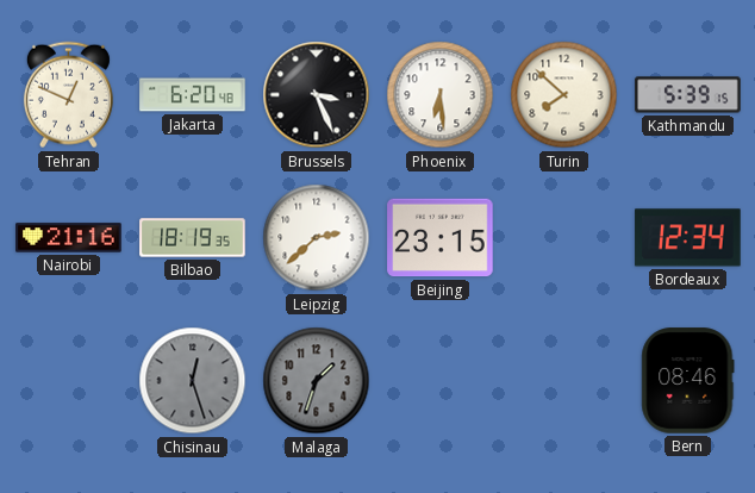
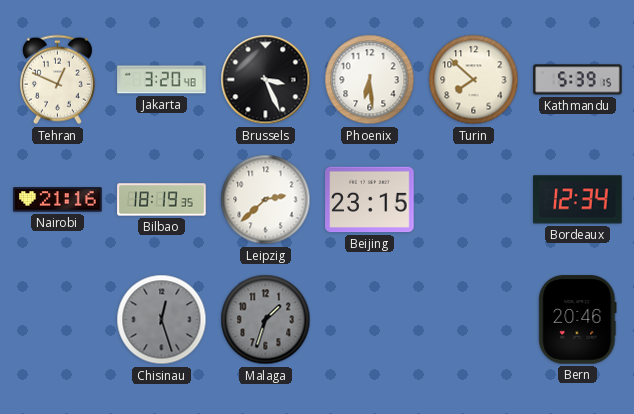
Jakarta: 6:20 -> 3:20
Bern: 08:46 -> 20:46
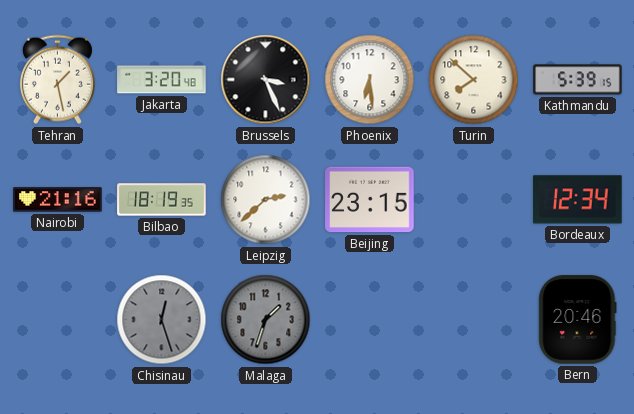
Tehran: 12:49 -> 1:28
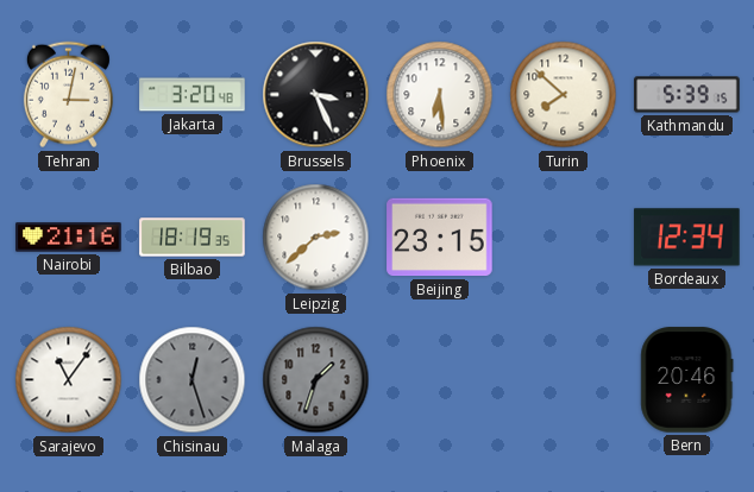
Tehran: 1:28 -> 3:02
Sarajevo: none -> 11:06
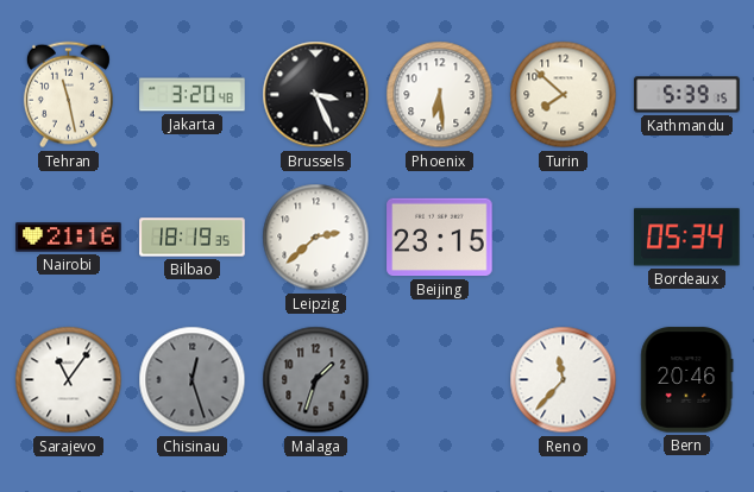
Tehran: 3:02 -> 11:28
Bordeaux: 12:34 -> 05:34
Reno: none -> 11:37
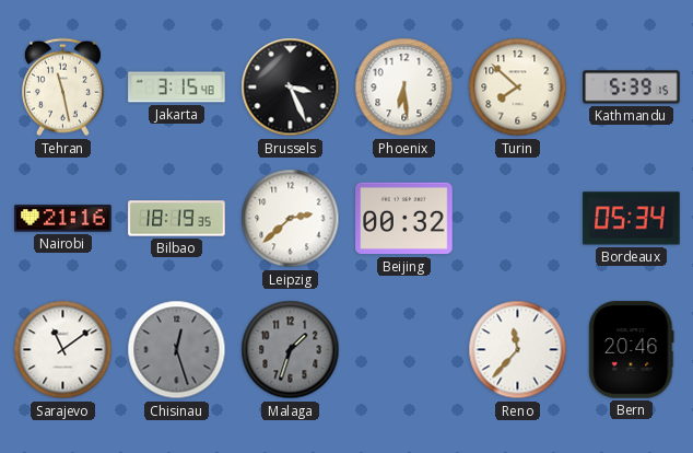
Jakarta: 3:20 -> 3:15
Beijing: 23:15 -> 00:32
Sarajevo: 11:06 -> 11:09
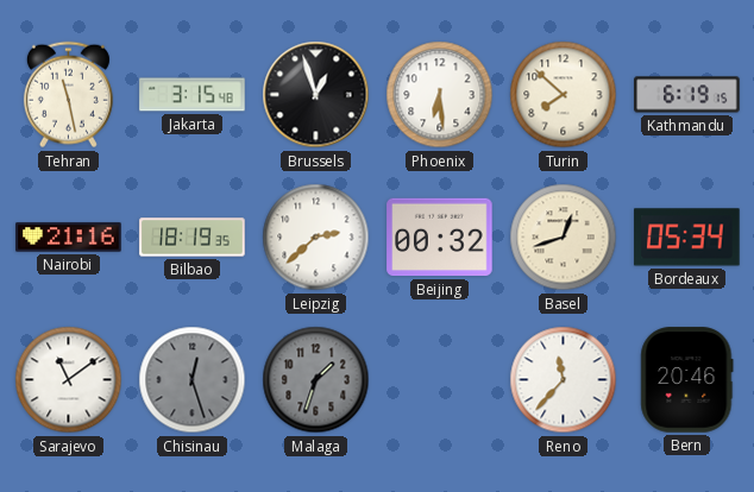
Brussels: 3:26 -> 12:57
Kathmandu: 5:39 -> 6:19
Basel: none -> 12:42
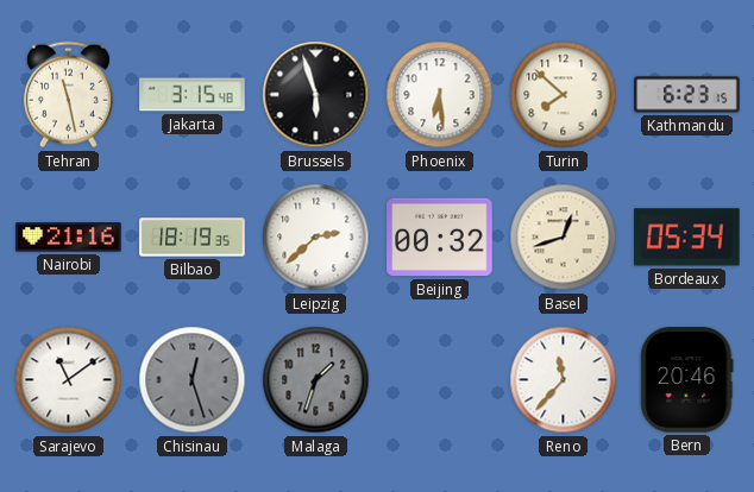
Brussels: 12:57 -> 5:57
Kathmandu: 6:19 -> 6:23
